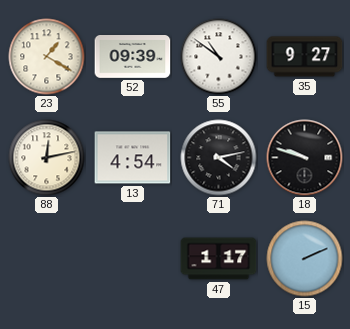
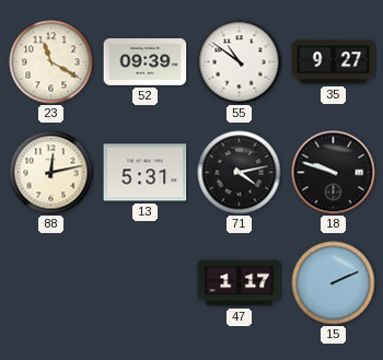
23: 1:20 -> 11:20
13: 4:54 -> 5:31
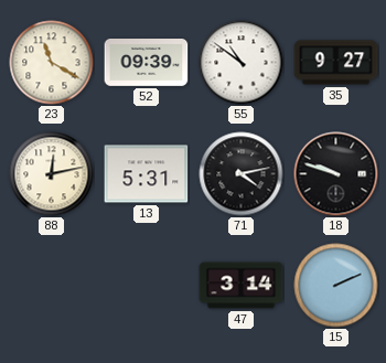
47: 1:17 -> 3:14
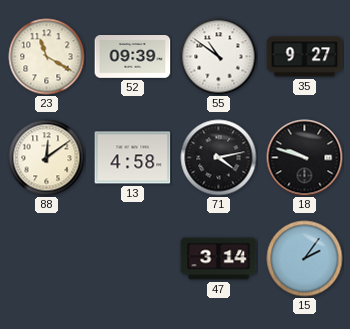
88: 12:13 -> 12:09
13: 5:31 -> 4:58
15: 2:11 -> 2:06
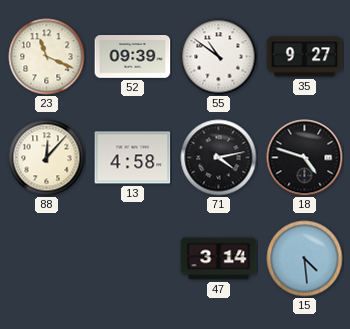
23: 11:20 -> 11:19
88: 12:09 -> 12:07
18: 9:48 -> 4:48
15: 2:06 -> 4:29
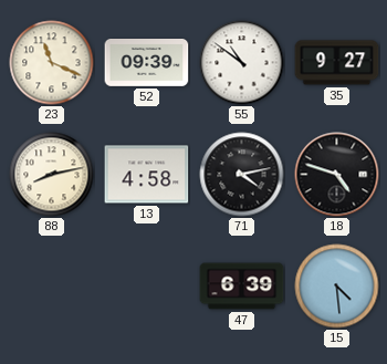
88: 12:07 -> 8:13
47: 3:14 -> 6:39
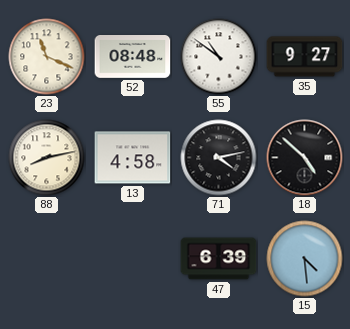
52: 09:39 -> 08:48
18: 4:48 -> 4:52
